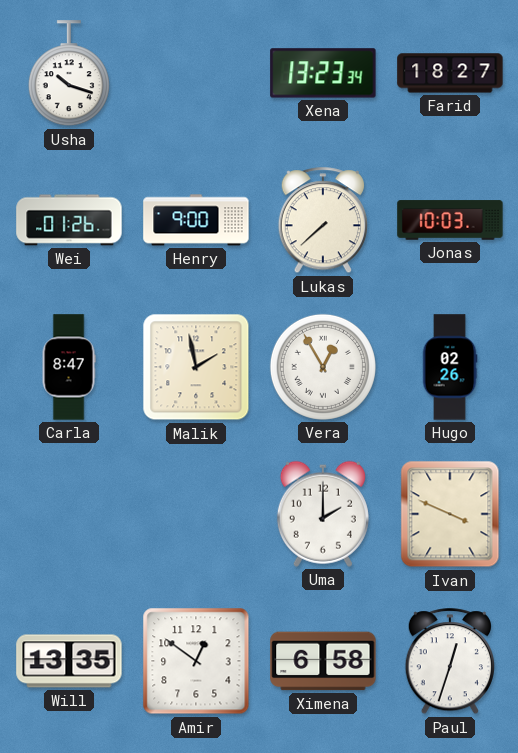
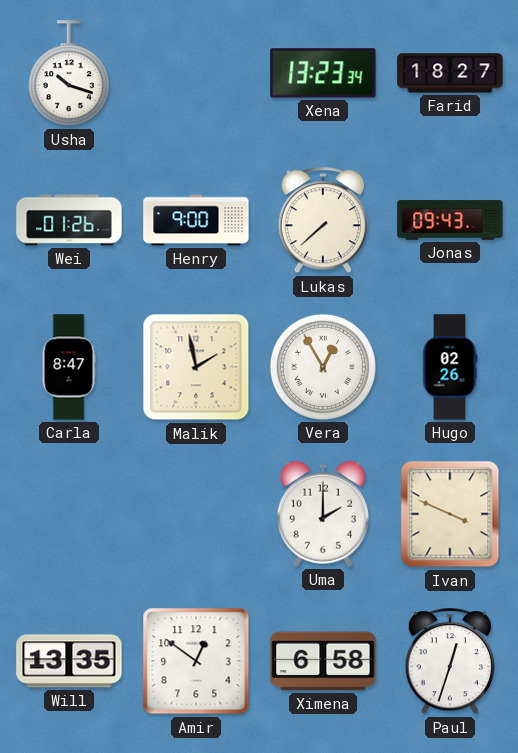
Jonas: 10:03 -> 09:43
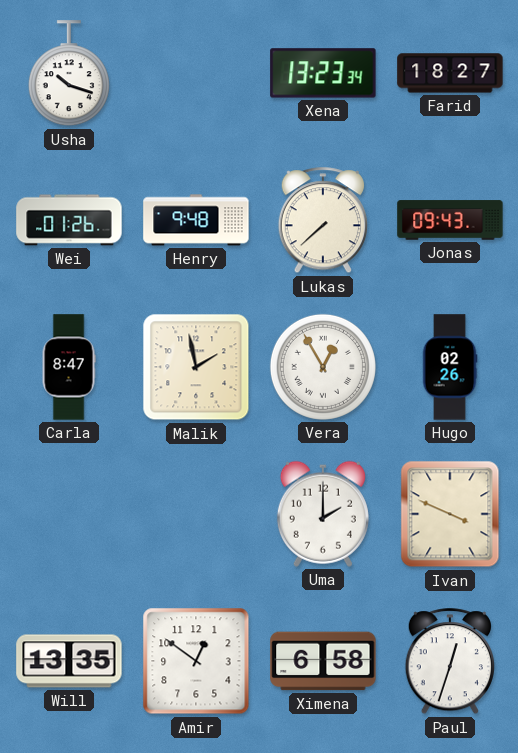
Henry: 9:00 -> 9:48
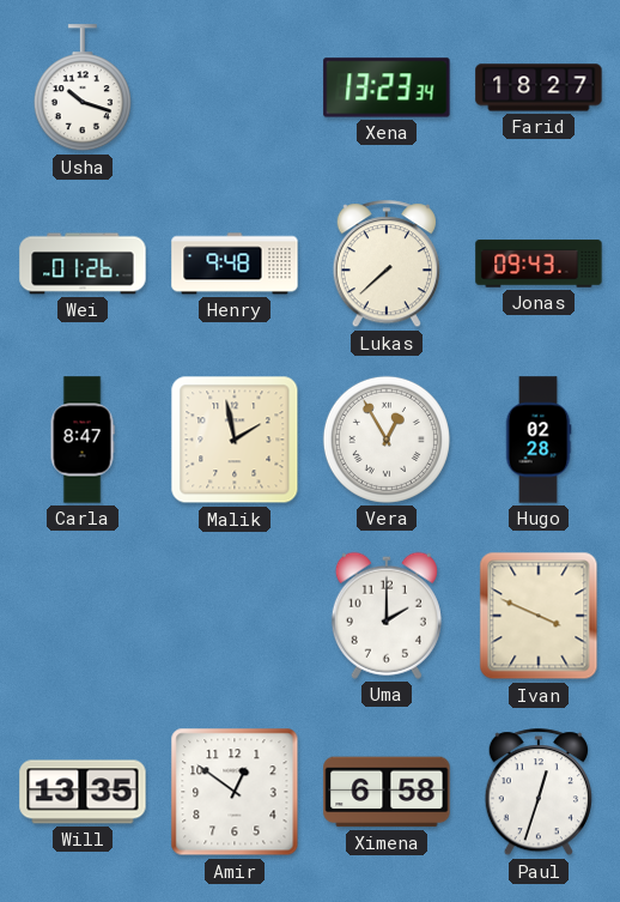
Hugo: 02:26 -> 02:28
